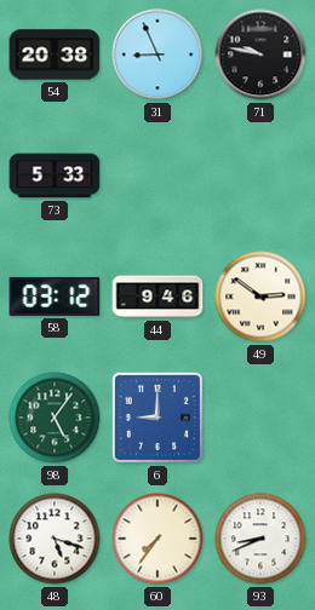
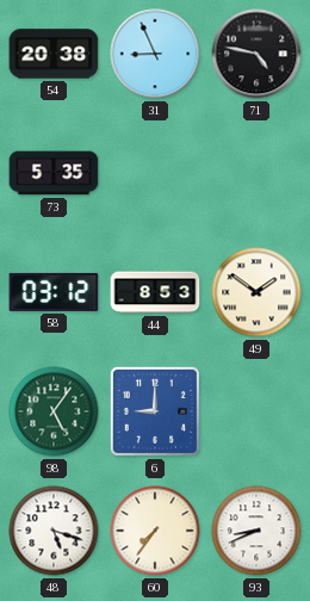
71: 9:47 -> 4:47
73: 5:33 -> 5:35
44: 9:46 -> 8:53
49: 2:51 -> 1:51
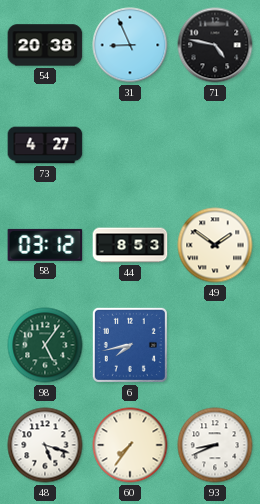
73: 5:35 -> 4:27
6: 9:00 -> 7:43
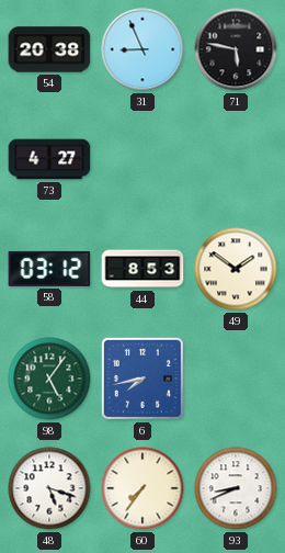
71: 4:47 -> 5:47
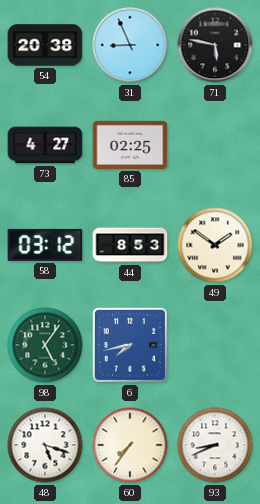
85: none -> 02:25
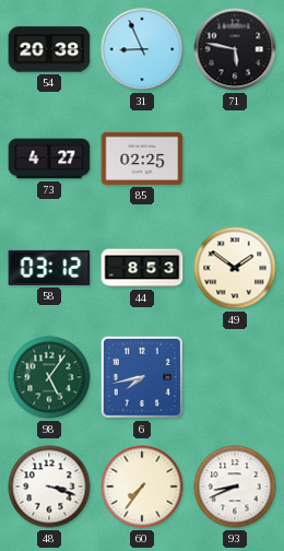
48: 5:18 -> 3:18
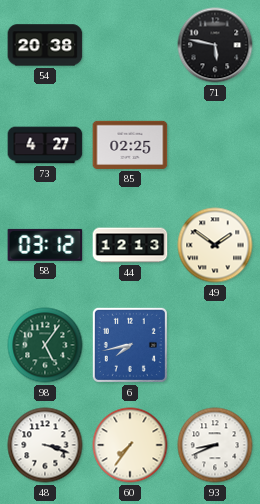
31: 8:56 -> none
44: 8:53 -> 12:13
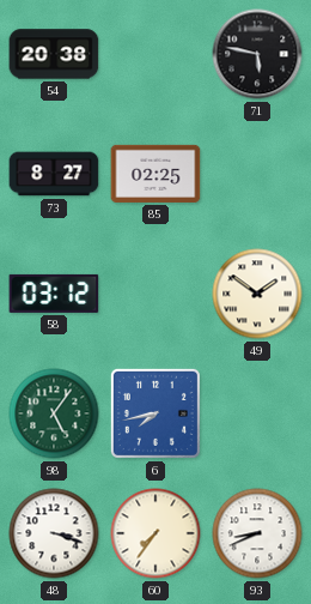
73: 4:27 -> 8:27
44: 12:13 -> none
